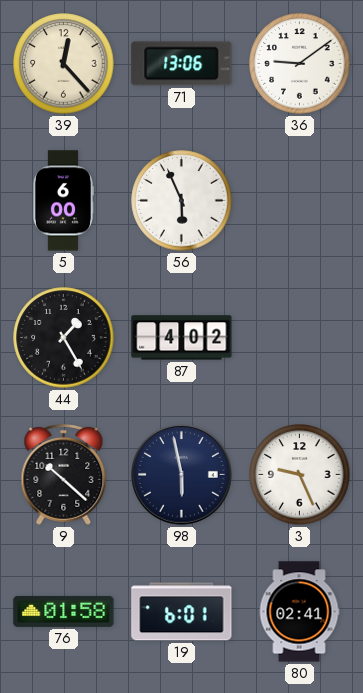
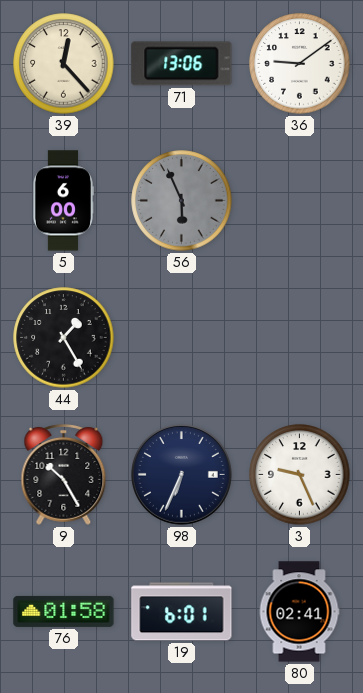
56 dial: white -> grey
87: 4:02 -> none
9: 10:22 -> 10:25
98: 5:58 -> 6:34
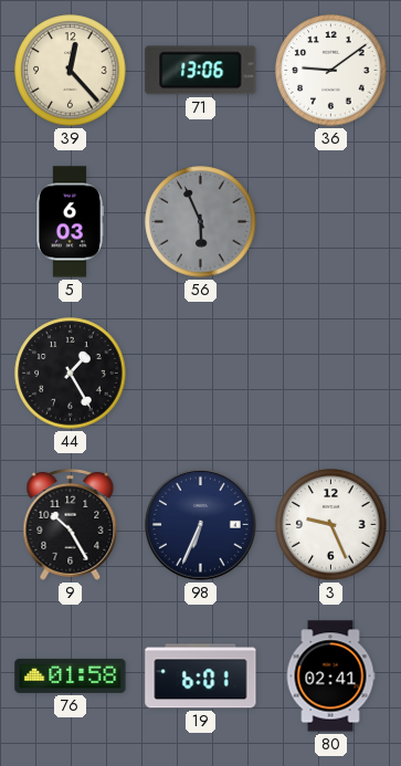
5: 6:00 -> 6:03
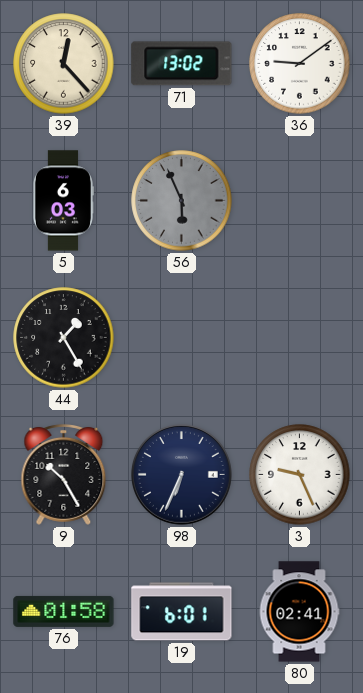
71: 13:06 -> 13:02
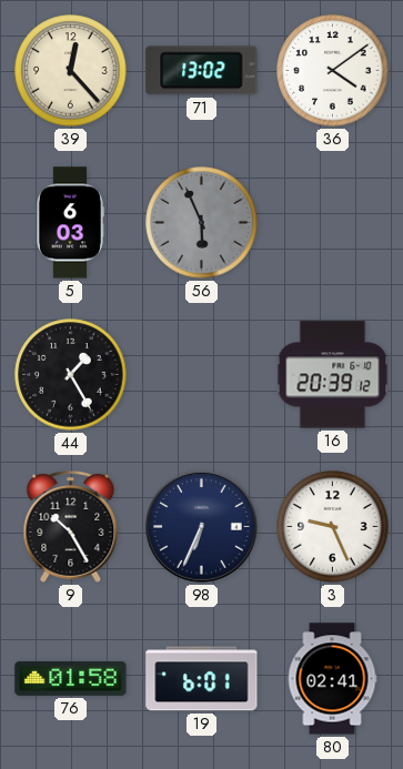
36: 9:09 -> 4:09
16: none -> 20:39
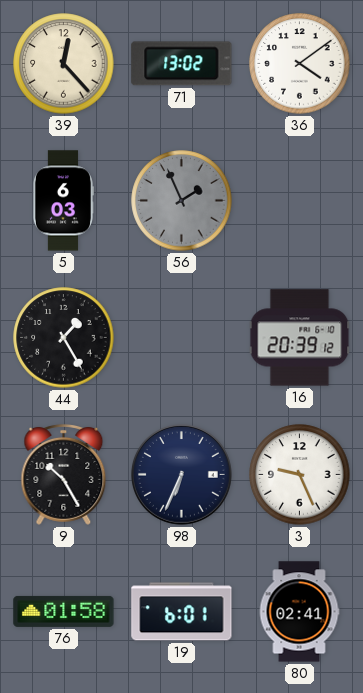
56: 5:56 -> 1:56
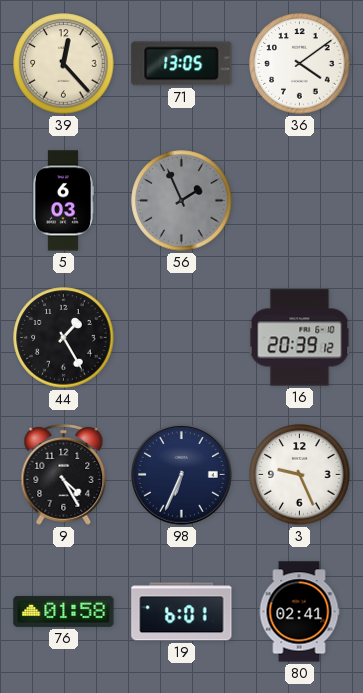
71: 13:02 -> 13:05
9: 10:25 -> 4:25
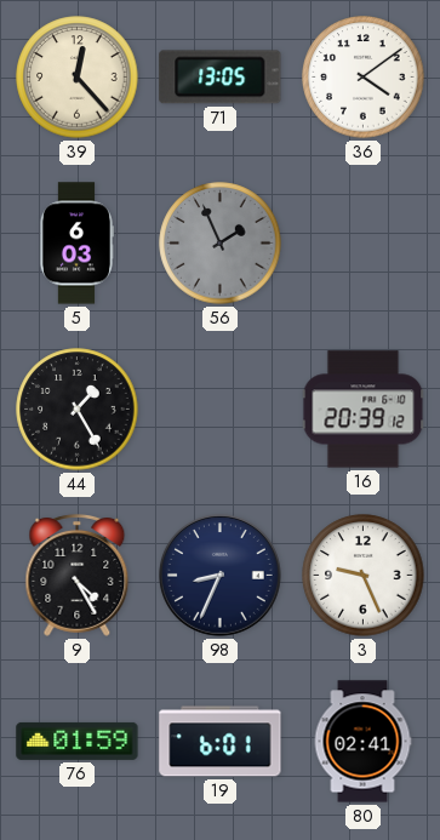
98: 6:34 -> 8:34
76: 01:58 -> 01:59
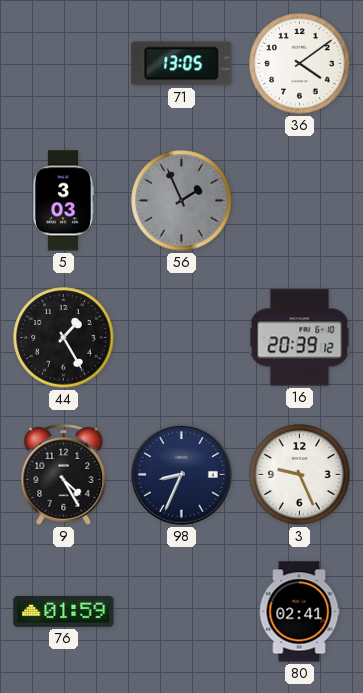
39: 12:23 -> none
5: 6:03 -> 3:03
19: 6:01 -> none
